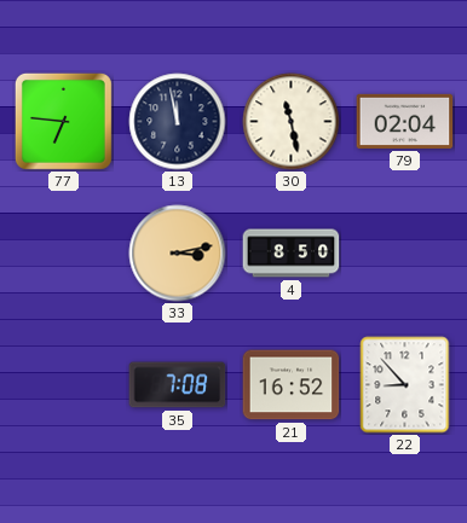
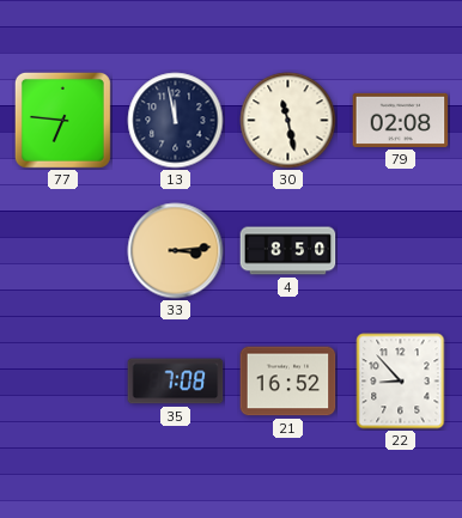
79: 02:04 -> 02:08
33: 3:13 -> 3:14
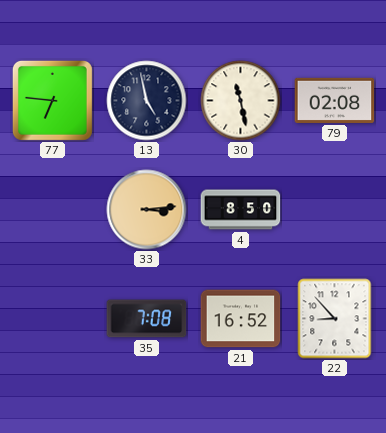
13: 11:58 -> 4:58
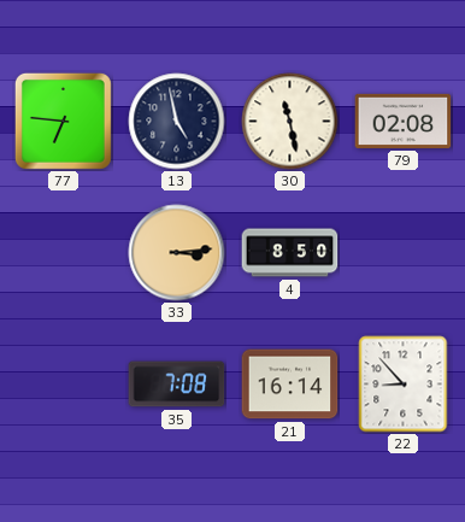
21: 16:52 -> 16:14
